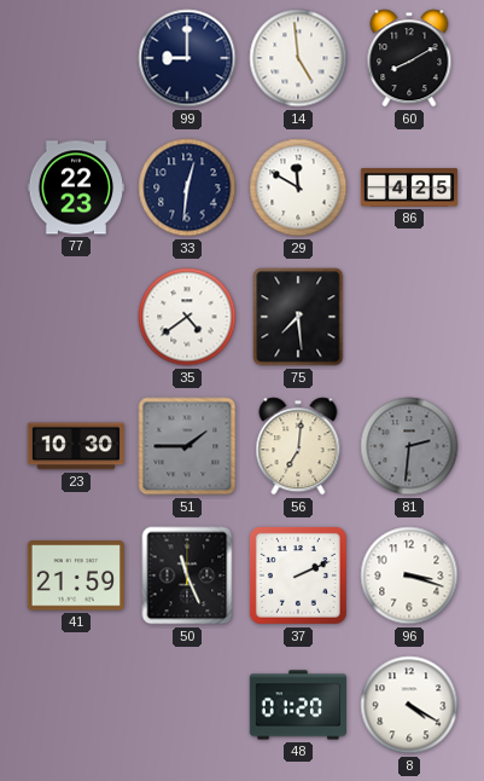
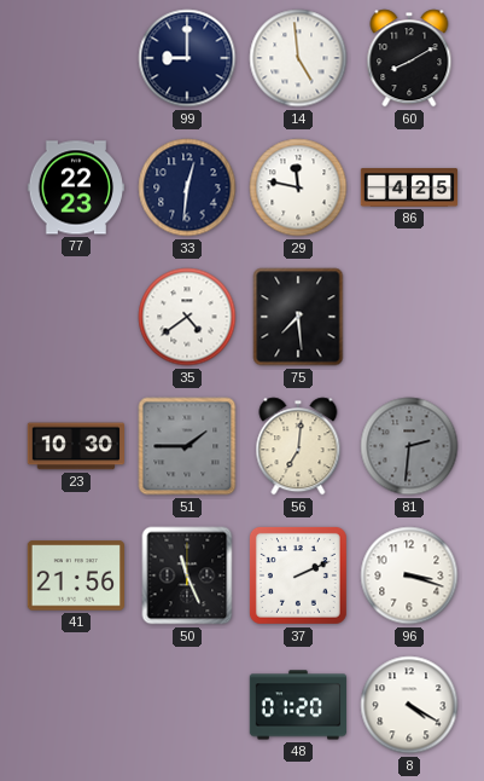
29: 11:50 -> 11:47
41: 21:59 -> 21:56
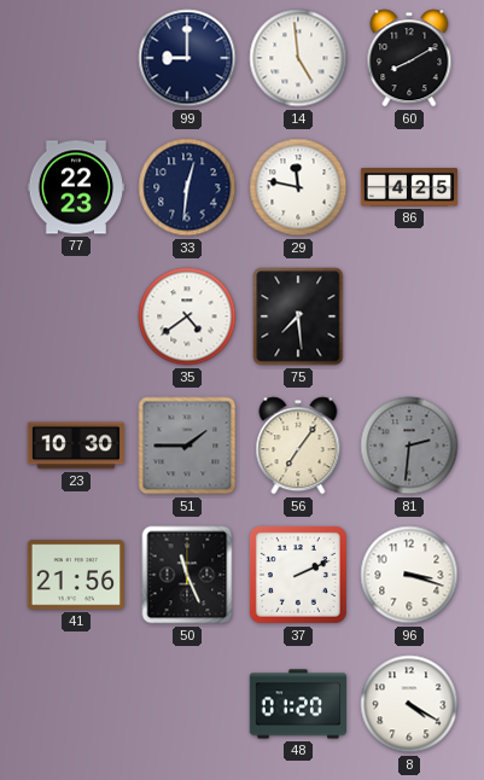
56: 7:01 -> 7:06
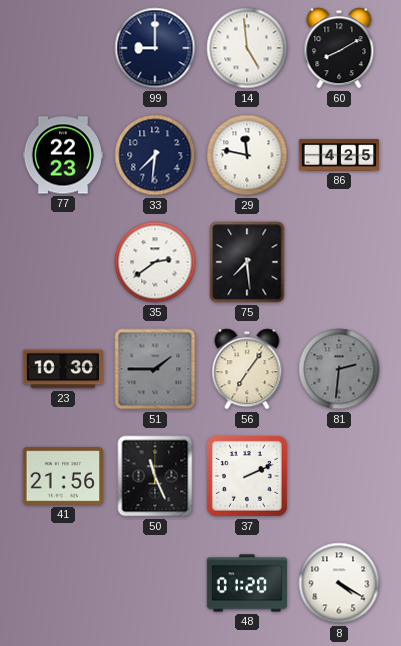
33: 12:31 -> 7:31
35: 4:39 -> 2:39
96: 3:18 -> none
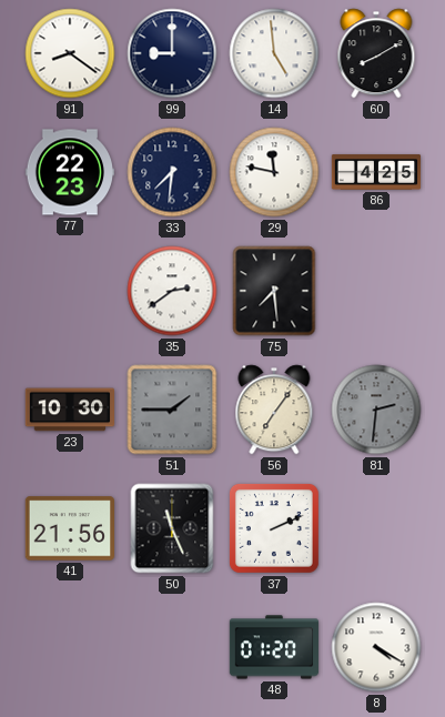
91: none -> 8:21
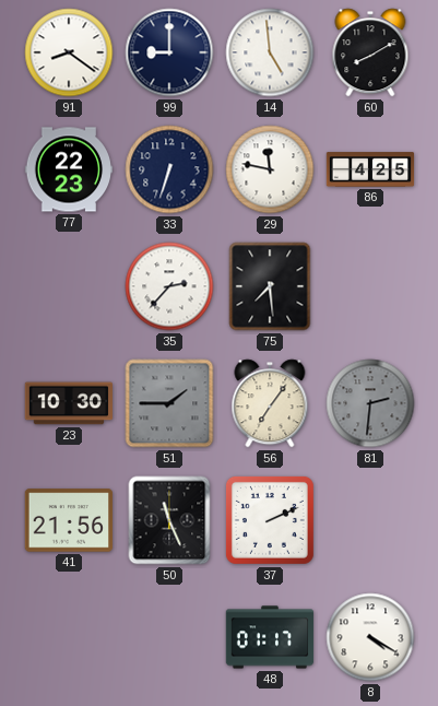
33: 7:31 -> 6:33
35: 2:39 -> 2:37
48: 01:20 -> 01:17
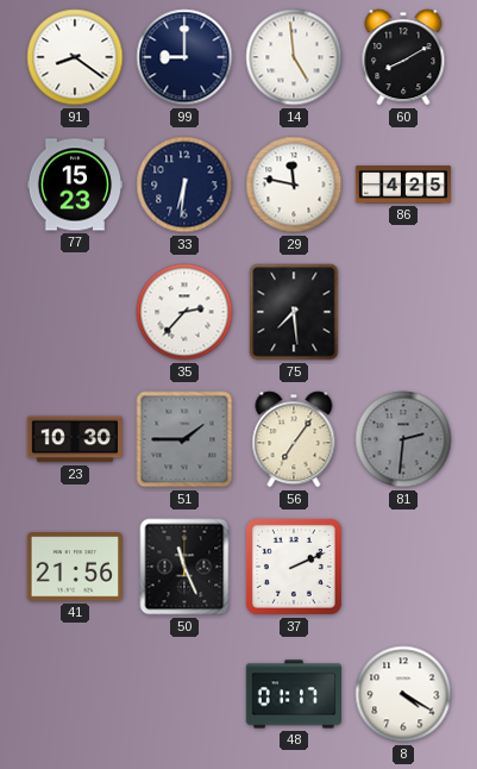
77: 22:23 -> 15:23
33: 6:33 -> 6:31
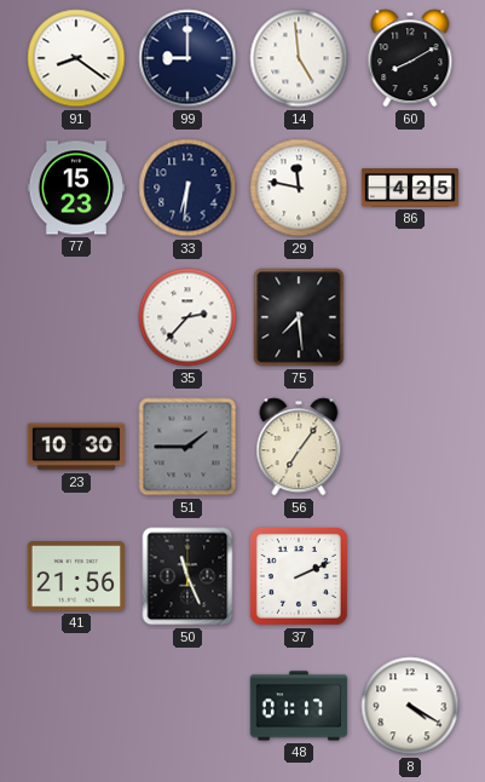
81: 2:31 -> none
